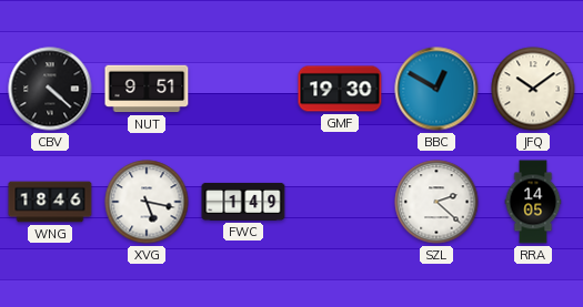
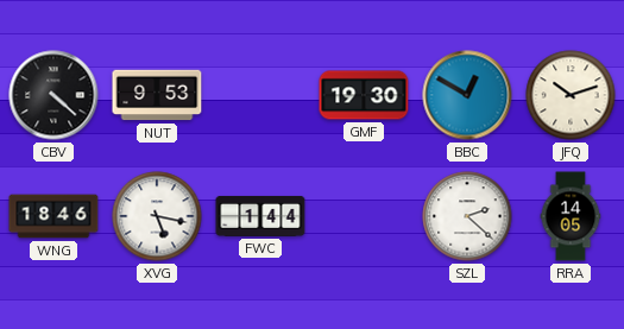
NUT: 9:51 -> 9:53
JFQ: 10:09 -> 10:12
FWC: 1:49 -> 1:44
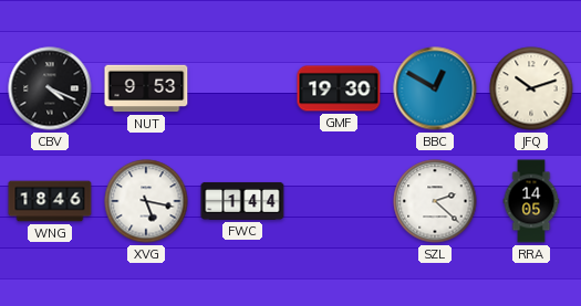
CBV: 4:22 -> 4:19
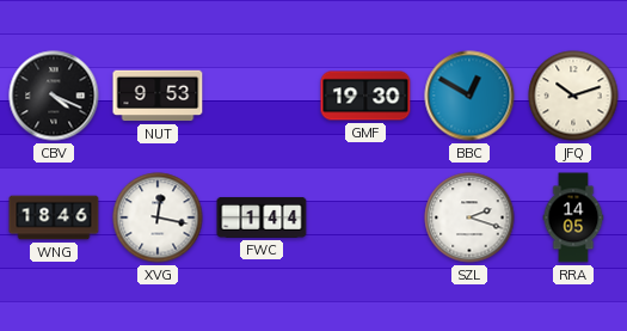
XVG: 5:17 -> 12:17
SZL: 2:22 -> 2:18
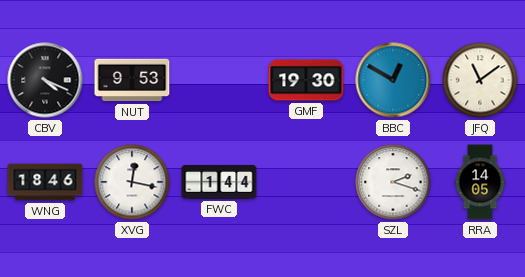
JFQ: 10:12 -> 11:09
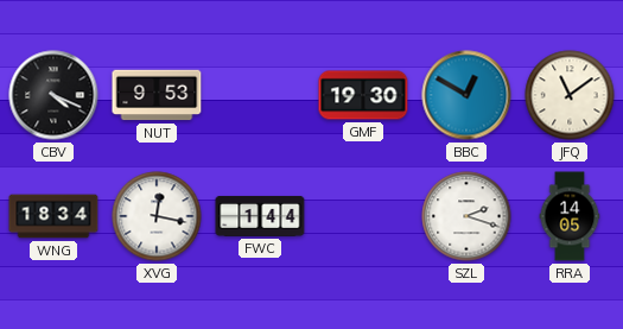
WNG: 18:46 -> 18:34
